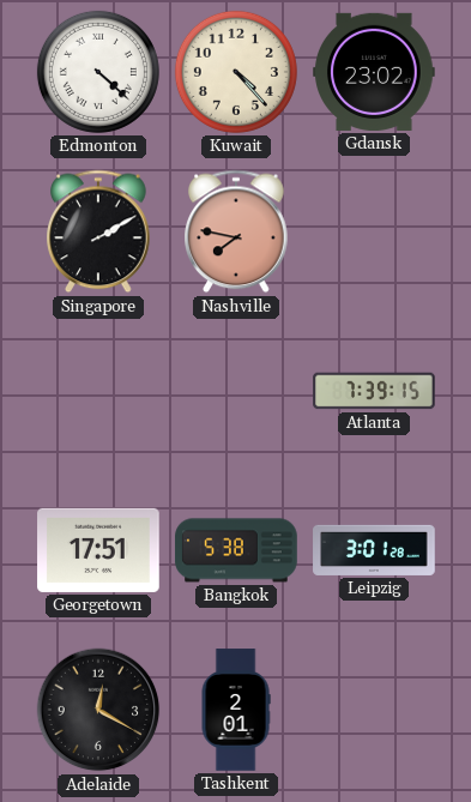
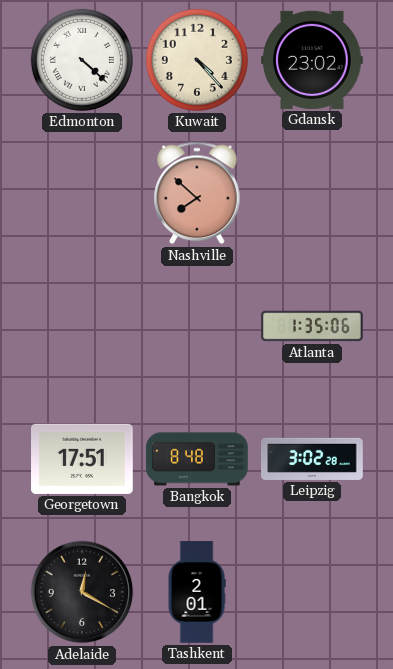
Singapore: 2:10 -> none
Nashville: 7:47 -> 7:52
Atlanta: 7:39 -> 1:35
Bangkok: 5:38 -> 8:48
Leipzig: 3:01 -> 3:02
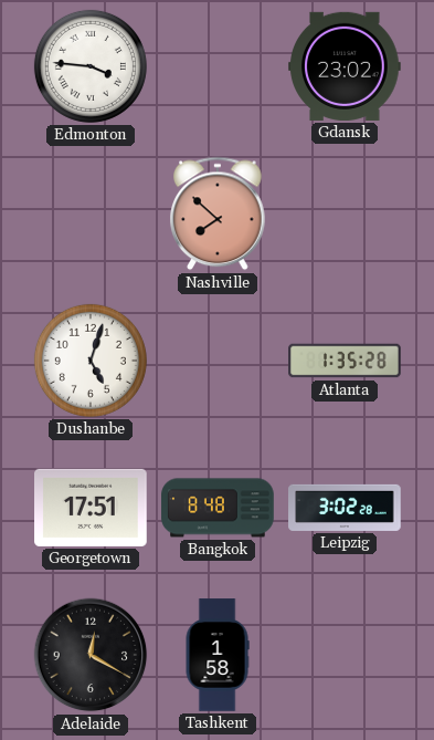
Edmonton: 4:22 -> 3:46
Kuwait: 4:23 -> none
Dushanbe: none -> 5:03
Atlanta: 1:35:06 -> 1:35:28
Tashkent: 2:01 -> 1:58
